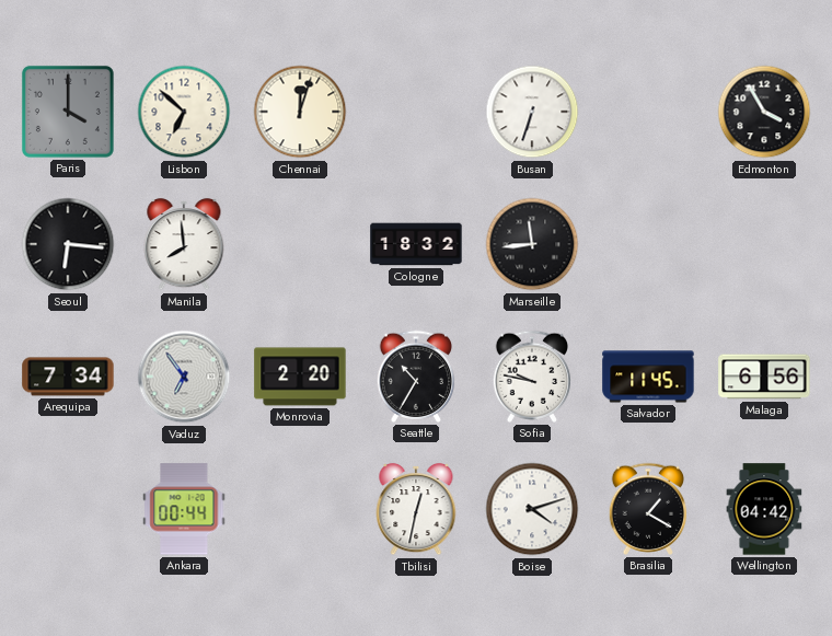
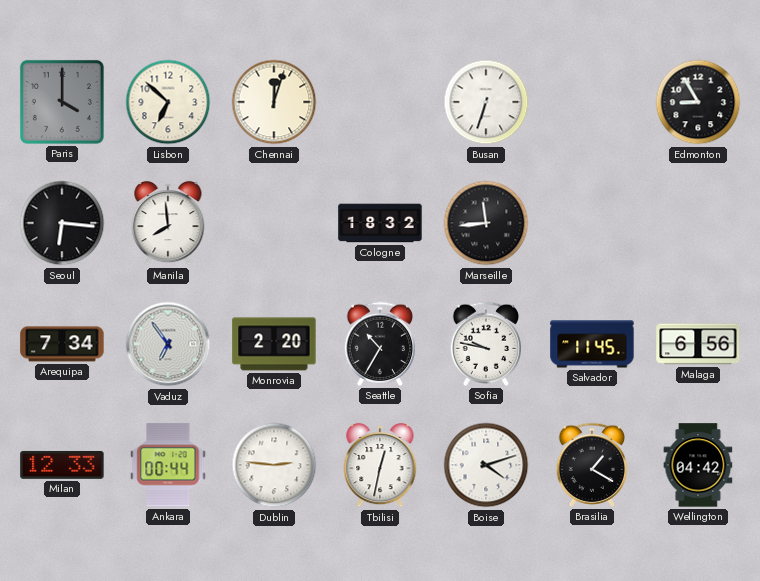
Edmonton: 3:55 -> 8:55
Milan: none -> 12:33
Dublin: none -> 2:46
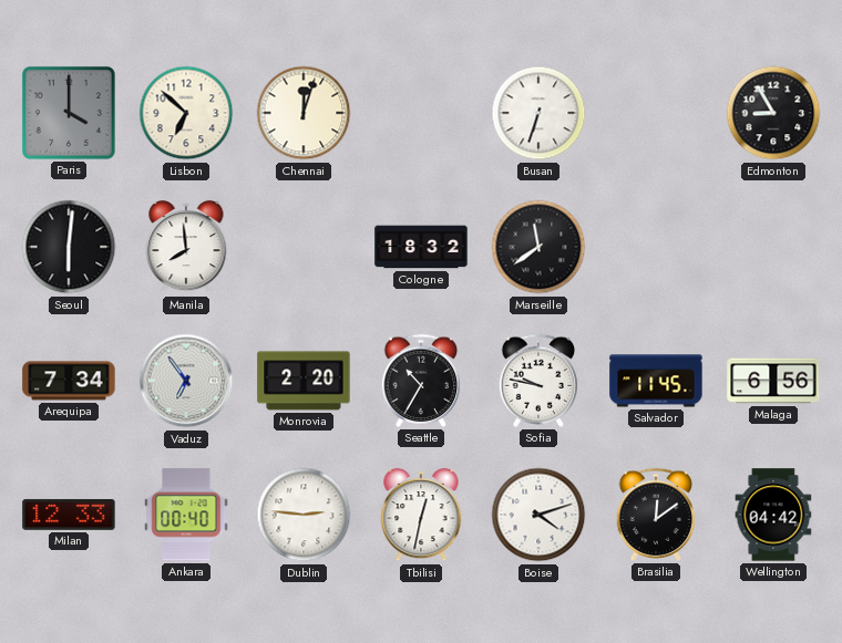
Seoul: 6:16 -> 6:01
Marseille: 11:44 -> 11:39
Ankara: 00:44 -> 00:40
Brasilia: 1:20 -> 12:09
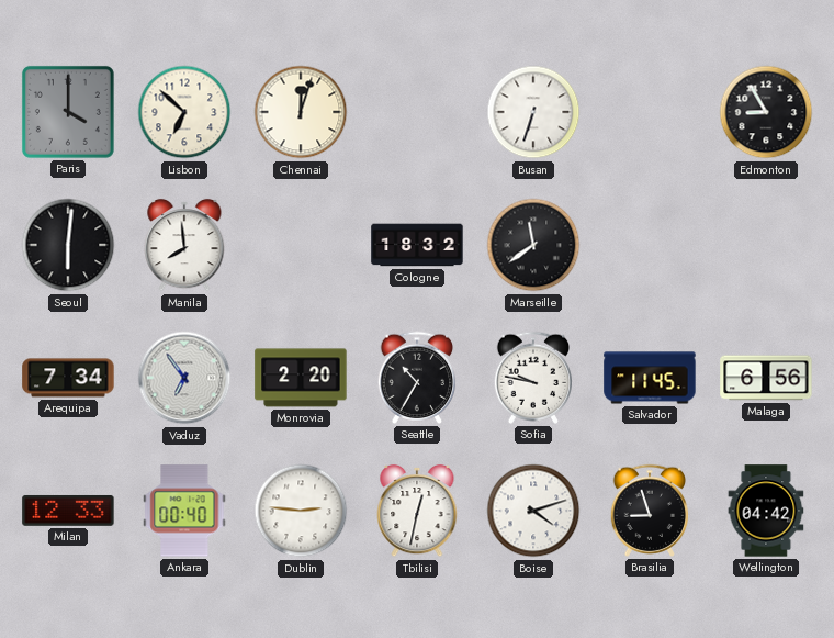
Brasilia: 12:09 -> 8:57
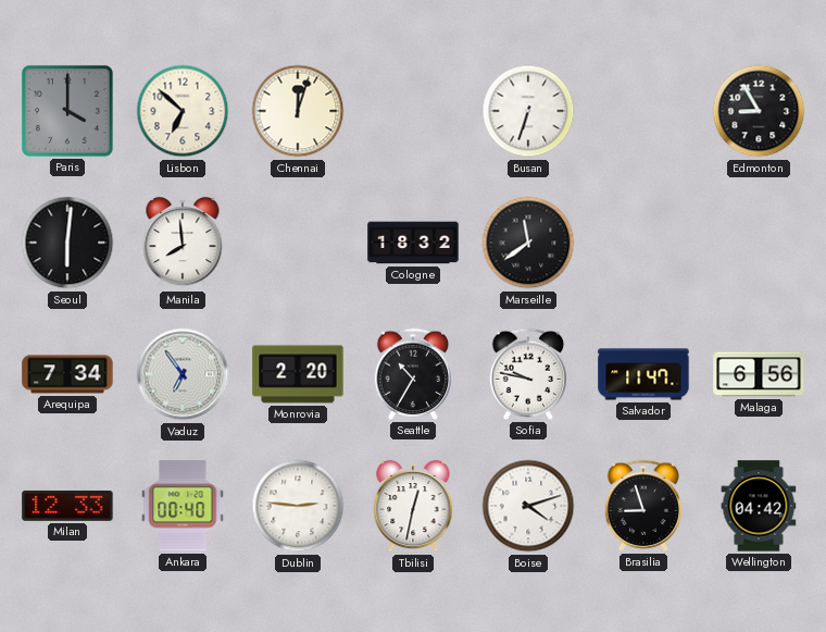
Salvador: 11:45 -> 11:47
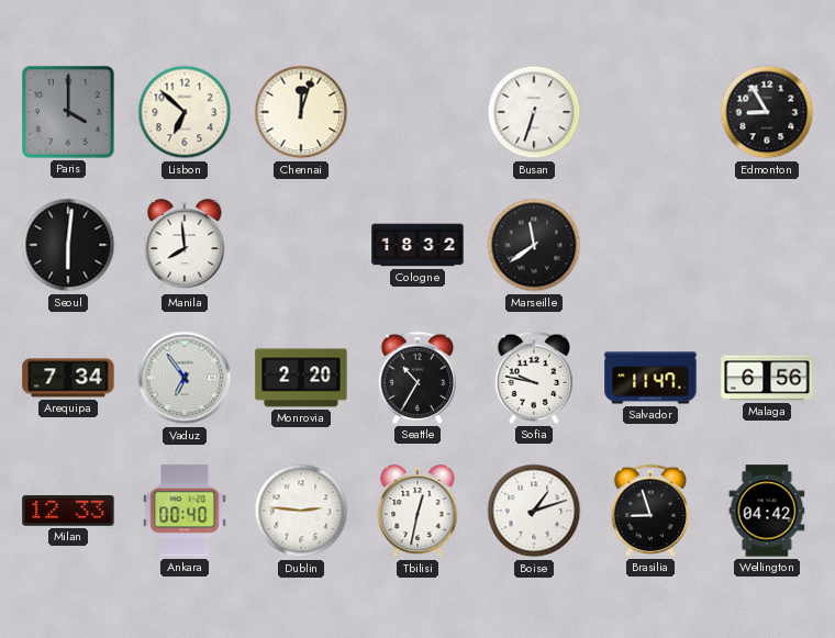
Boise: 4:12 -> 1:12
